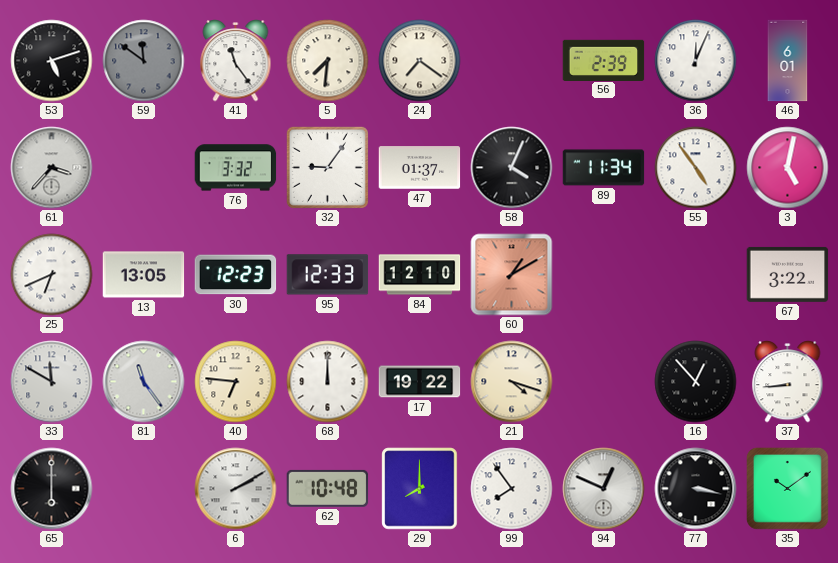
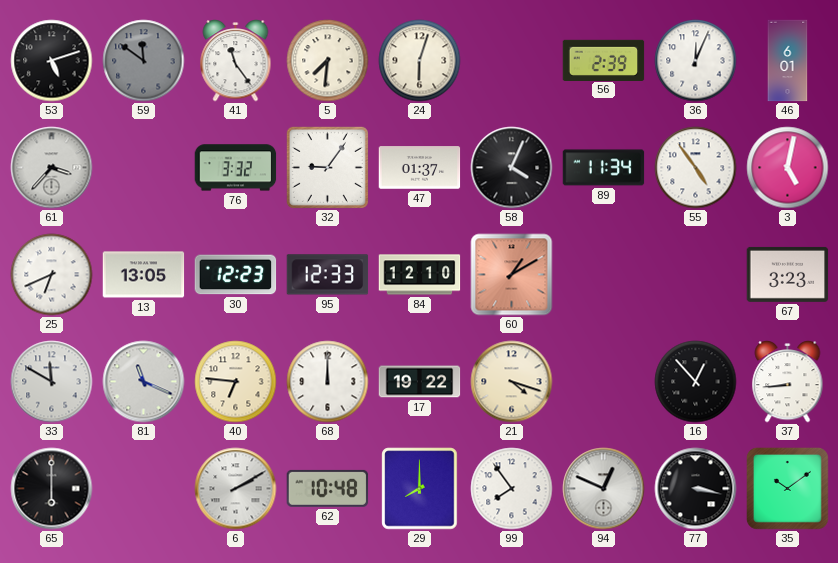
24: 7:21 -> 6:03
67: 3:22 -> 3:23
81: 11:24 -> 11:19
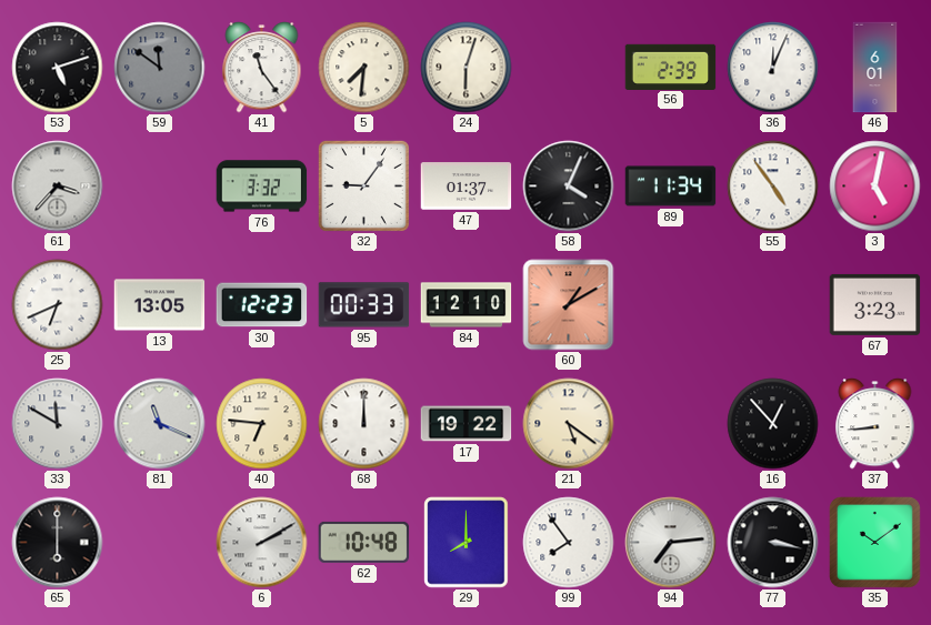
95: 12:33 -> 00:33
21: 4:18 -> 5:21
94: 12:49 -> 7:14
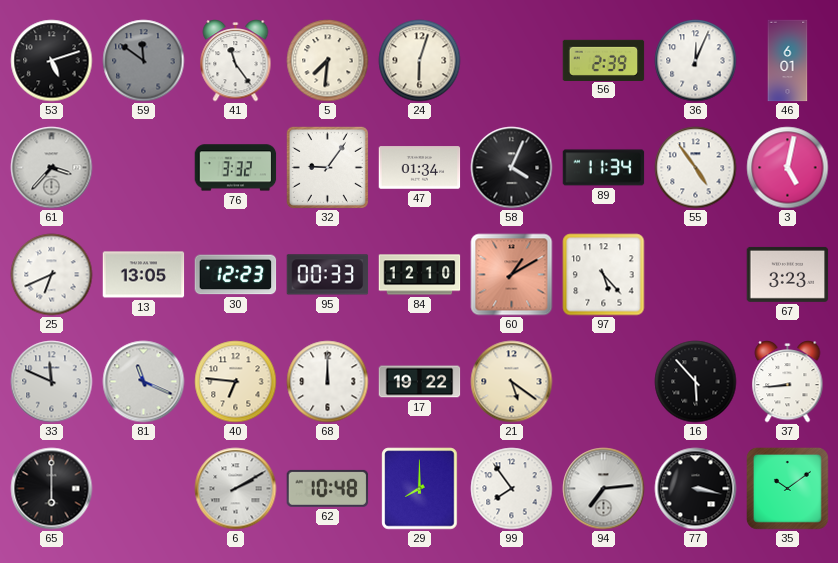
47: 01:37 -> 01:34
97: none -> 5:23
33: 11:50 -> 11:49
16: 12:53 -> 5:53
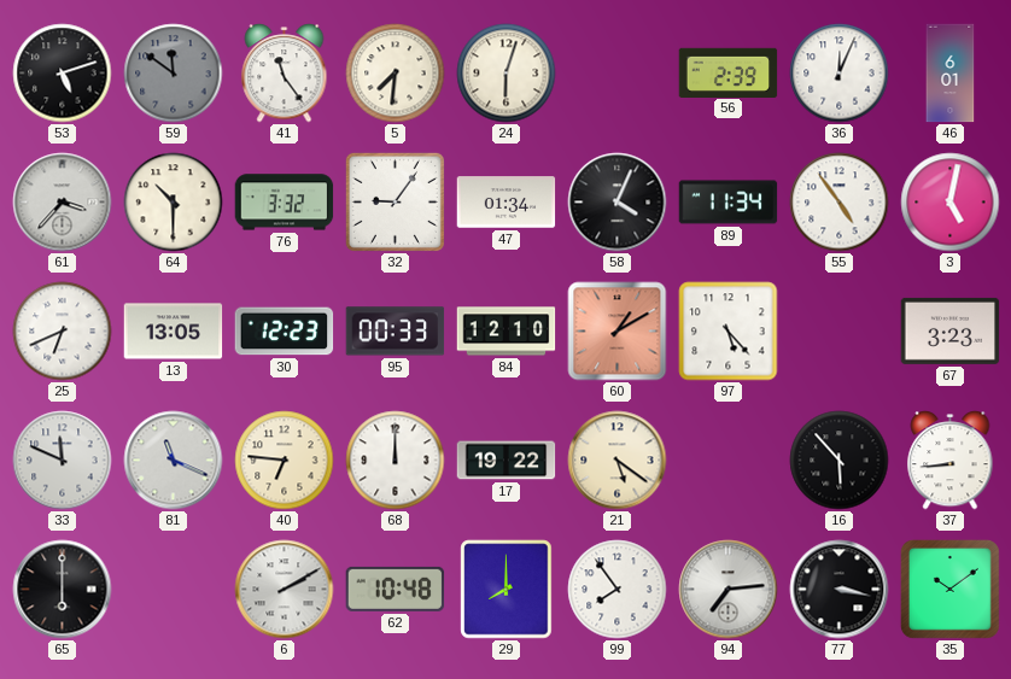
64: none -> 10:30
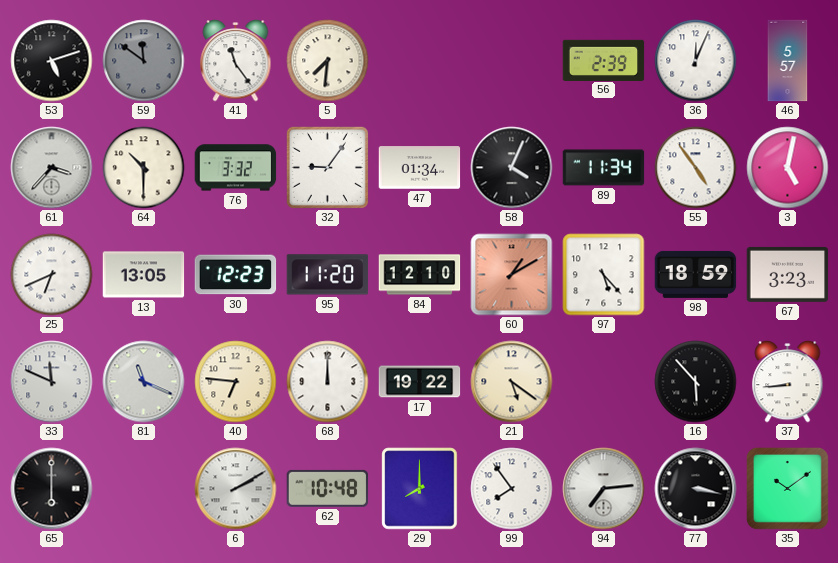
24: 6:03 -> none
46: 6:01 -> 5:57
95: 00:33 -> 11:20
98: none -> 18:59
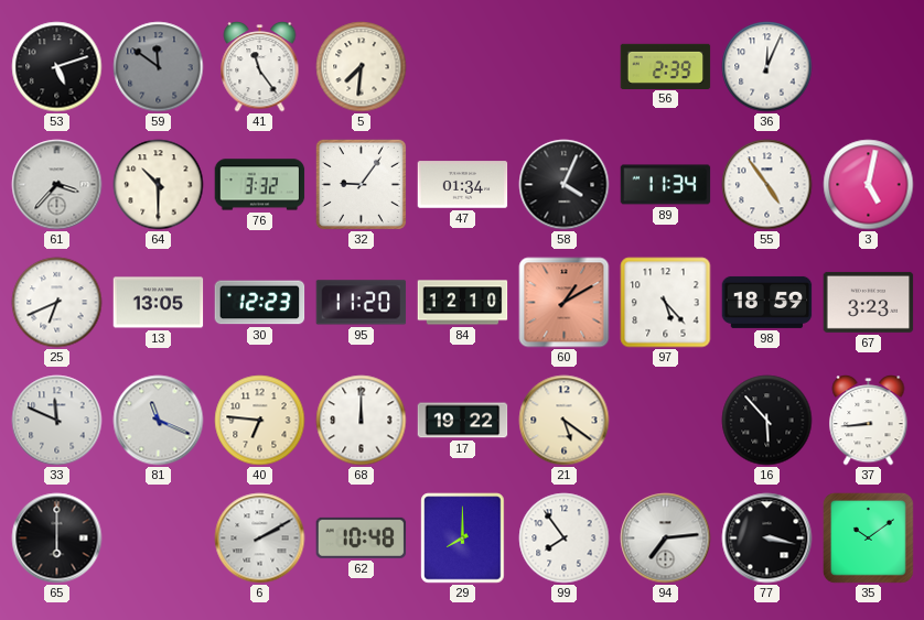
46: 5:57 -> none
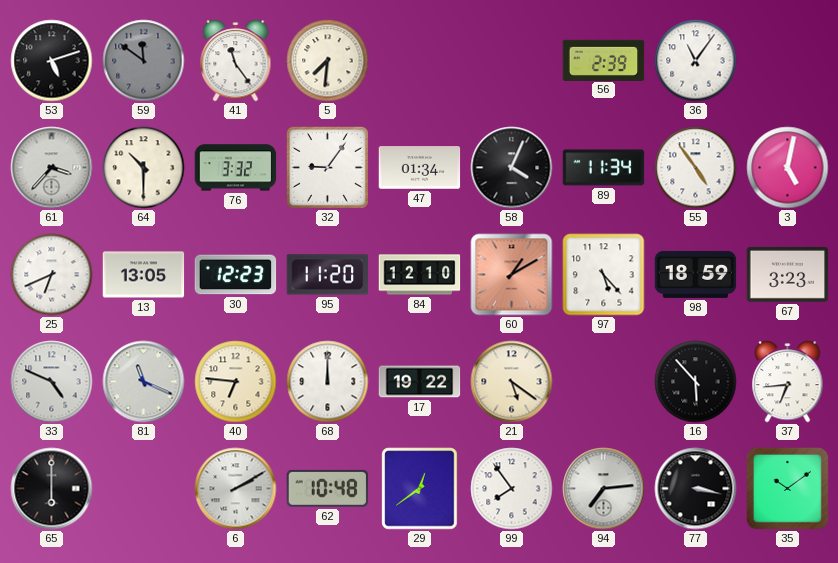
36: 12:04 -> 11:06
33: 11:49 -> 4:49
37: 8:44 -> 6:44
29: 8:00 -> 12:39
